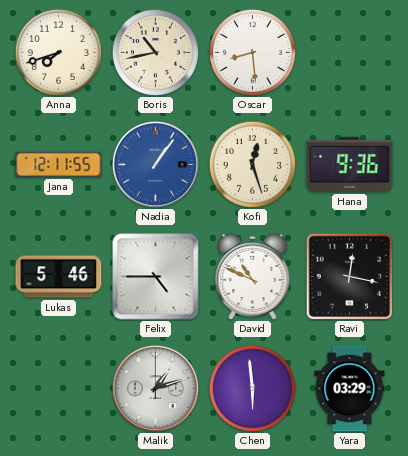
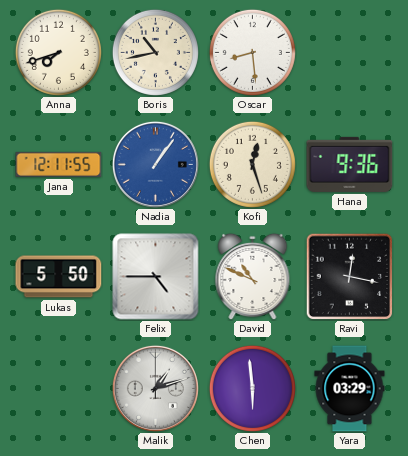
Lukas: 5:46 -> 5:50
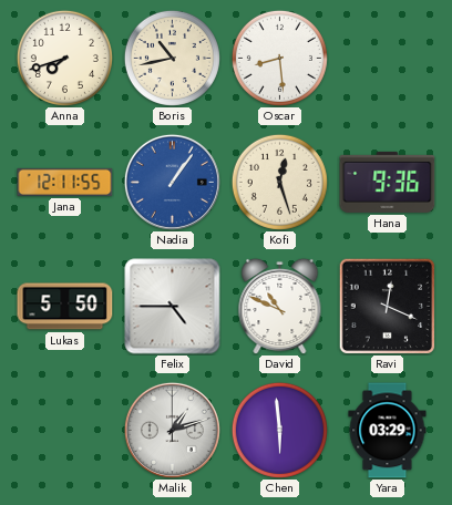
Ravi: 12:17 -> 12:19
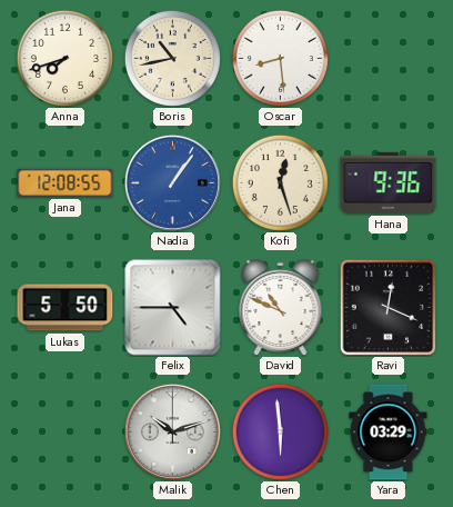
Jana: 12:11 -> 12:08
Malik: 1:12 -> 10:12
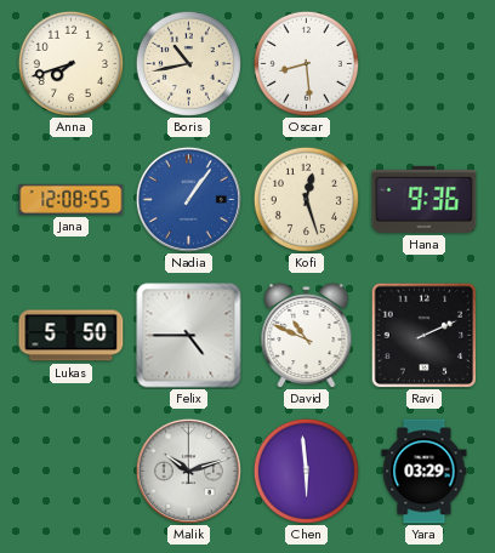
Ravi: 12:19 -> 2:11
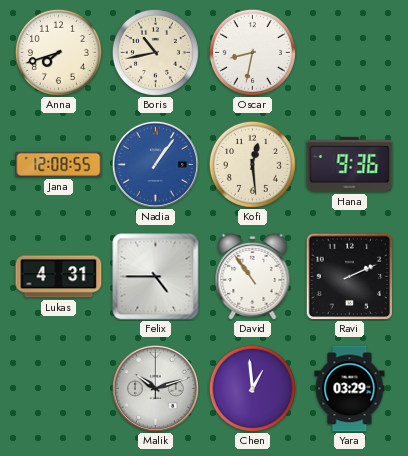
Oscar: 8:29 -> 8:32
Kofi: 12:27 -> 12:29
Lukas: 5:50 -> 4:31
David: 10:49 -> 10:54
Chen: 5:59 -> 12:59
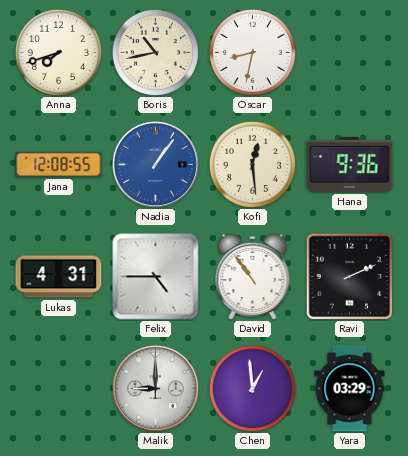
Malik: 10:12 -> 9:00
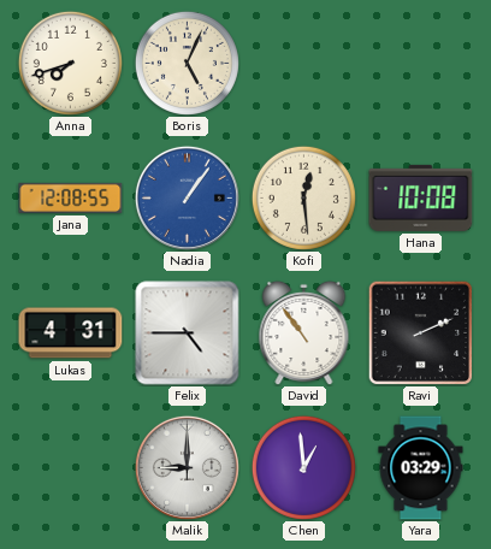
Boris: 10:43 -> 5:04
Oscar: 8:32 -> none
Hana: 9:36 -> 10:08
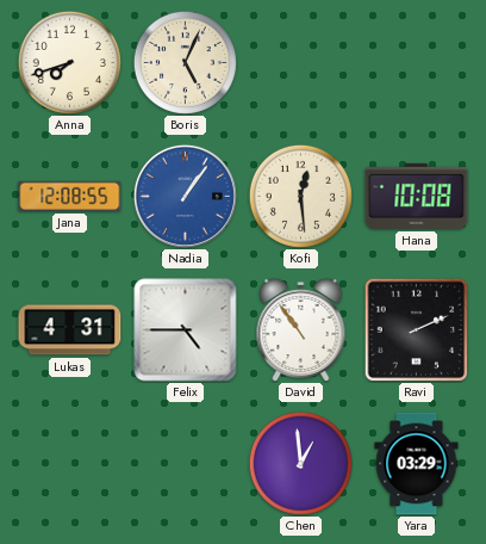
Malik: 9:00 -> none
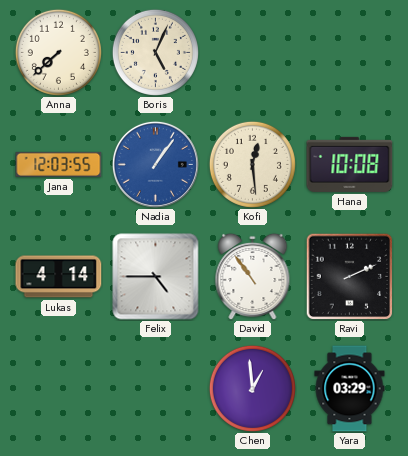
Anna: 7:42 -> 7:38
Jana: 12:08 -> 12:03
Lukas: 4:31 -> 4:14
